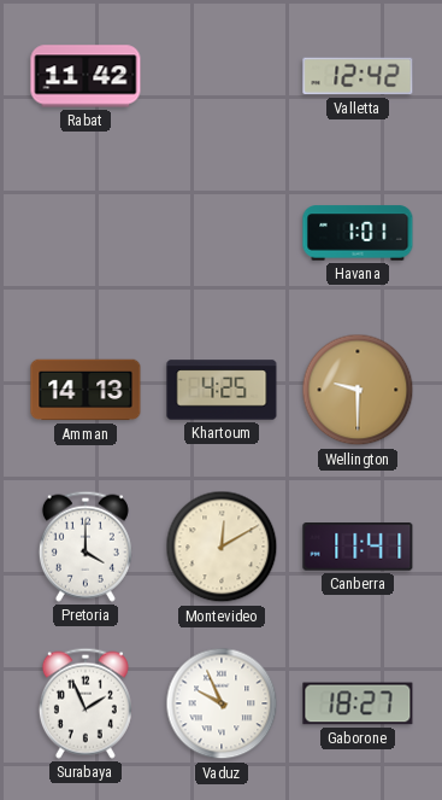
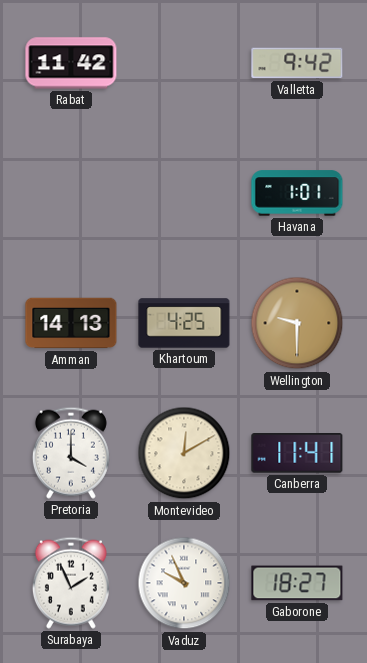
Valletta: 12:42 -> 9:42
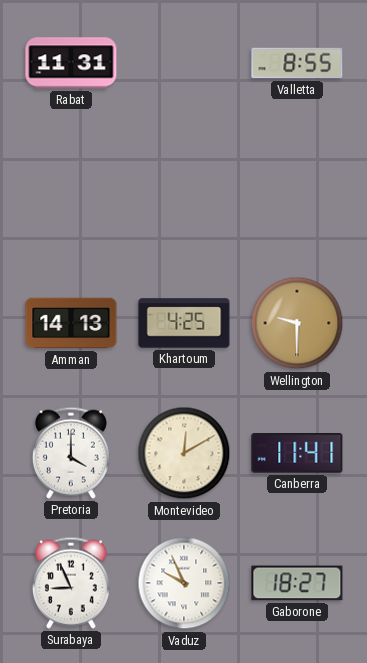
Rabat: 11:42 -> 11:31
Valletta: 9:42 -> 8:55
Havana: 1:01 -> none
Surabaya: 1:56 -> 8:56
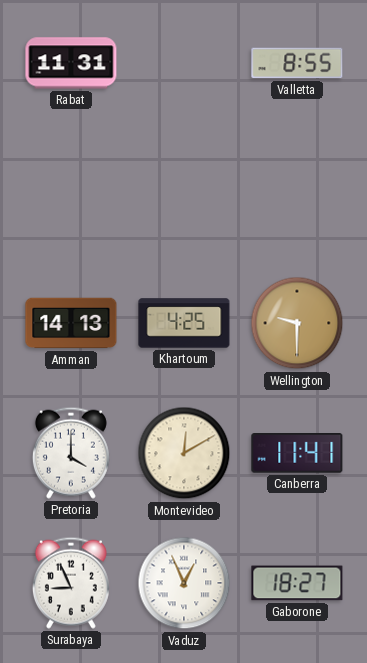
Vaduz: 9:56 -> 12:56
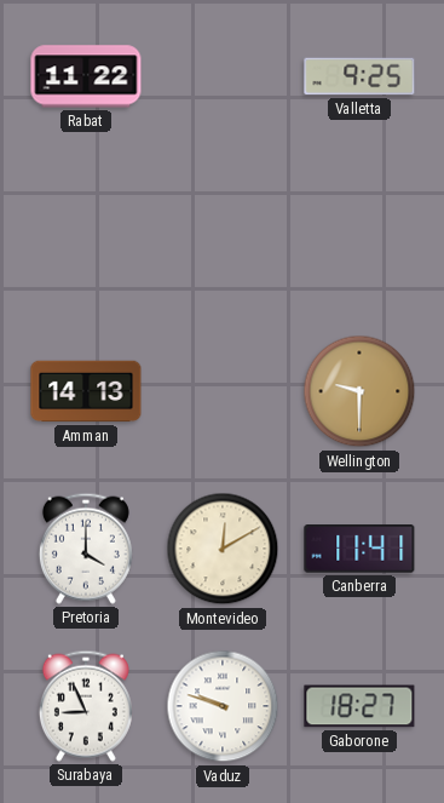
Rabat: 11:31 -> 11:22
Valletta: 8:55 -> 9:25
Khartoum: 4:25 -> none
Vaduz: 12:56 -> 9:48
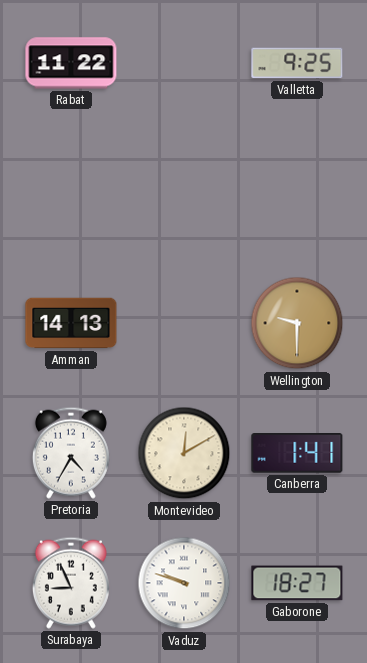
Pretoria: 4:00 -> 4:35
Canberra: 11:41 -> 1:41
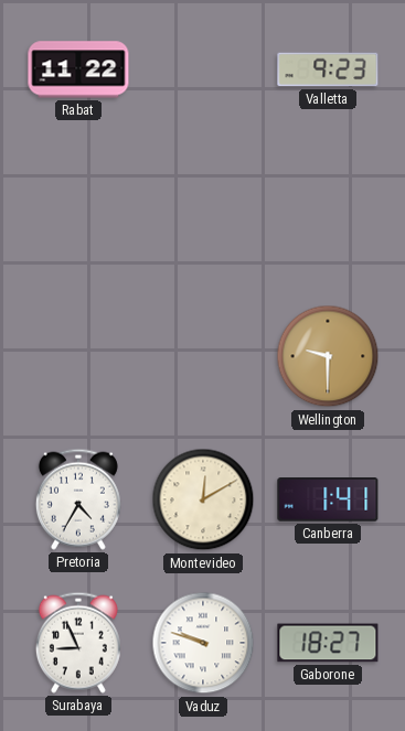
Valletta: 9:25 -> 9:23
Amman: 14:13 -> none
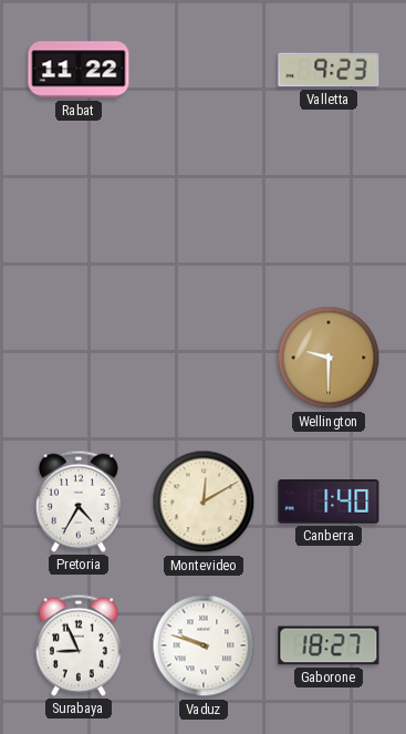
Canberra: 1:41 -> 1:40
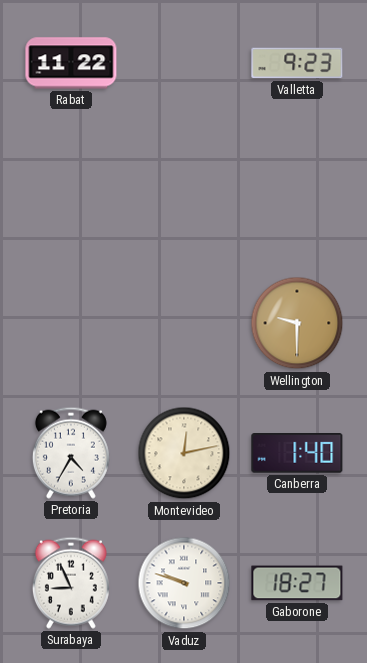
Montevideo: 12:10 -> 12:13
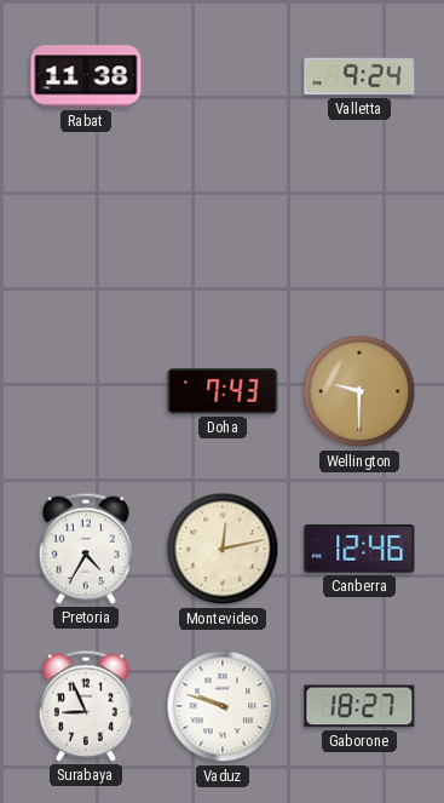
Rabat: 11:22 -> 11:38
Valletta: 9:23 -> 9:24
Doha: none -> 7:43
Canberra: 1:40 -> 12:46
